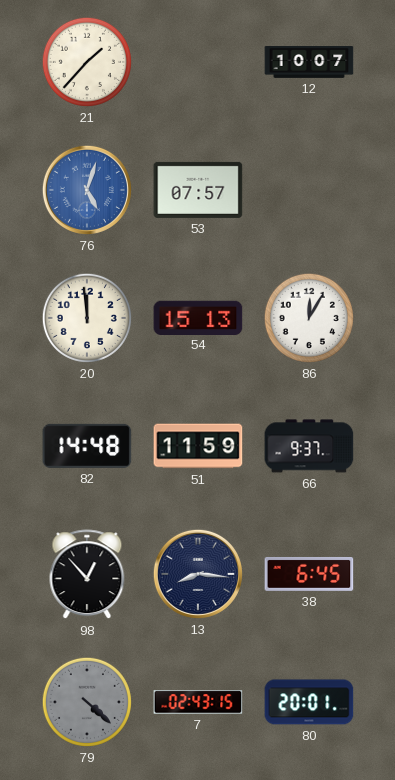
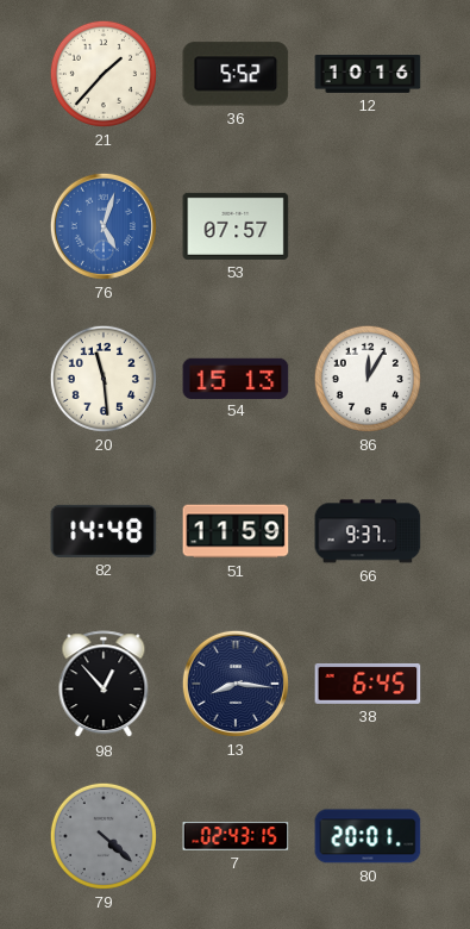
36: none -> 5:52
12: 10:07 -> 10:16
20: 11:59 -> 11:29
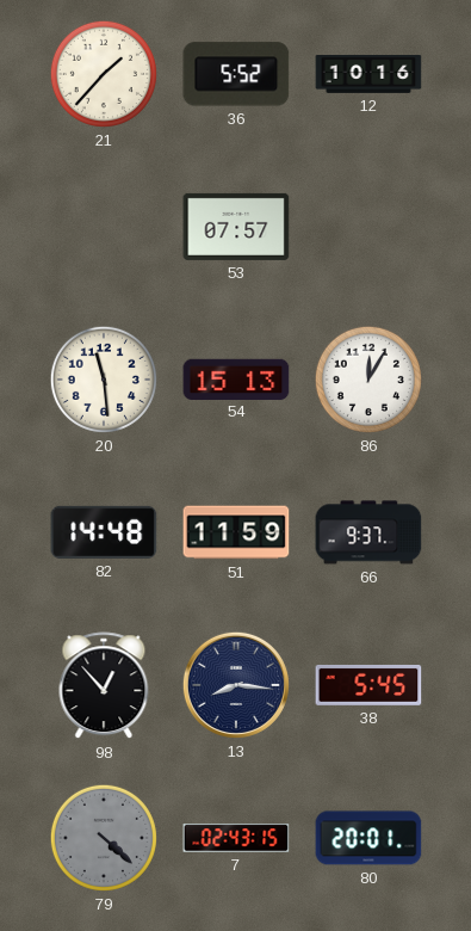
76: 5:03 -> none
38: 6:45 -> 5:45
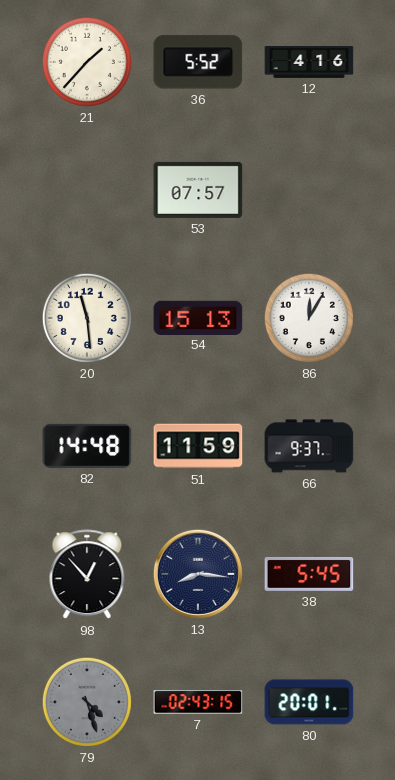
12: 10:16 -> 4:16
79: 4:22 -> 4:27
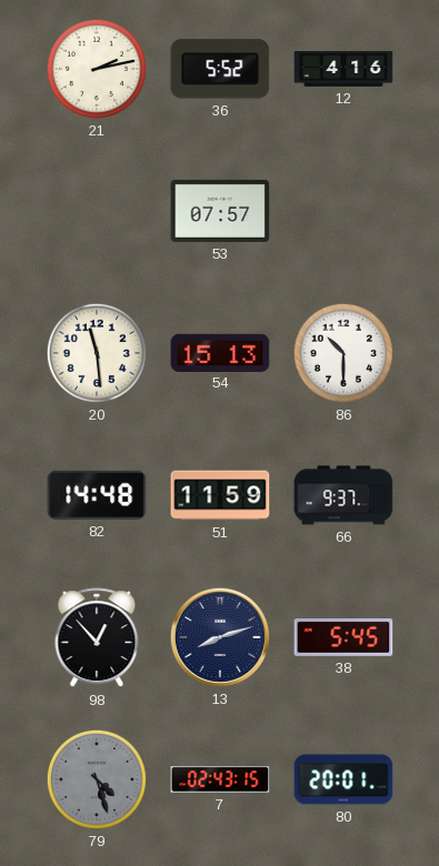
21: 1:37 -> 2:13
86: 12:05 -> 10:30
13: 8:16 -> 8:12
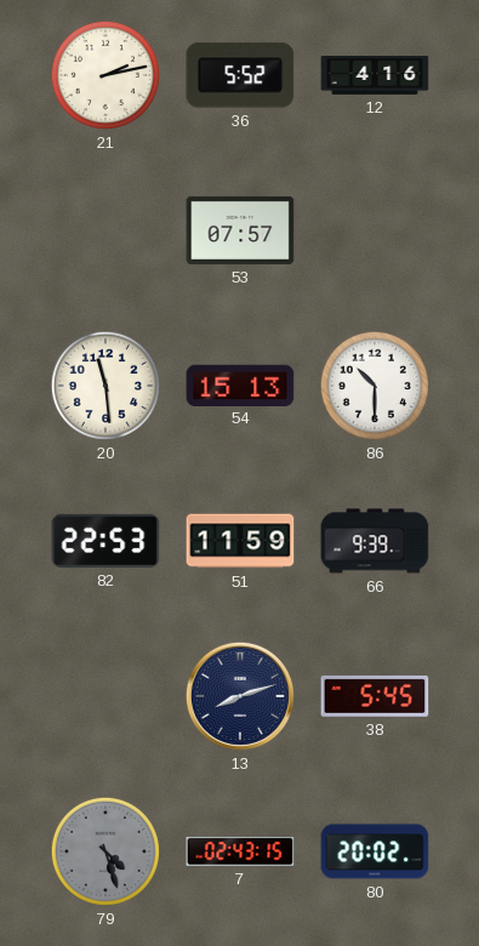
82: 14:48 -> 22:53
66: 9:37 -> 9:39
98: 12:53 -> none
80: 20:01 -> 20:02
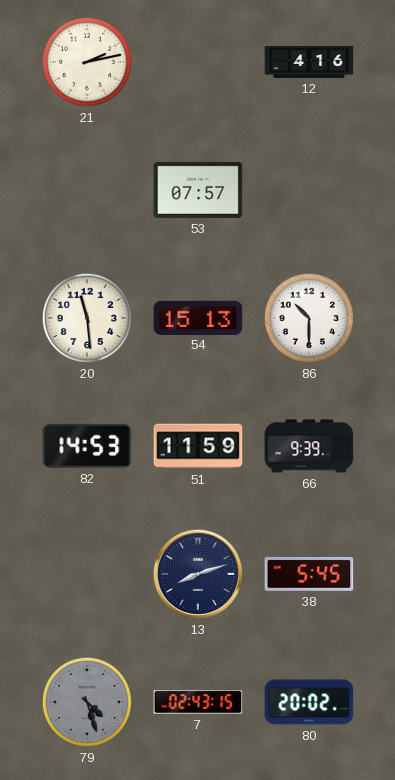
36: 5:52 -> none
82: 22:53 -> 14:53
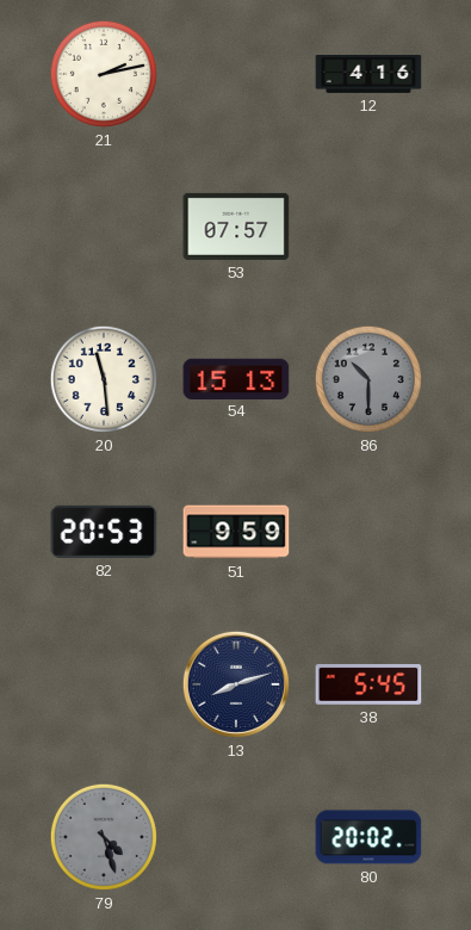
86 dial: white -> grey
82: 14:53 -> 20:53
51: 11:59 -> 9:59
66: 9:39 -> none
7: 02:43 -> none
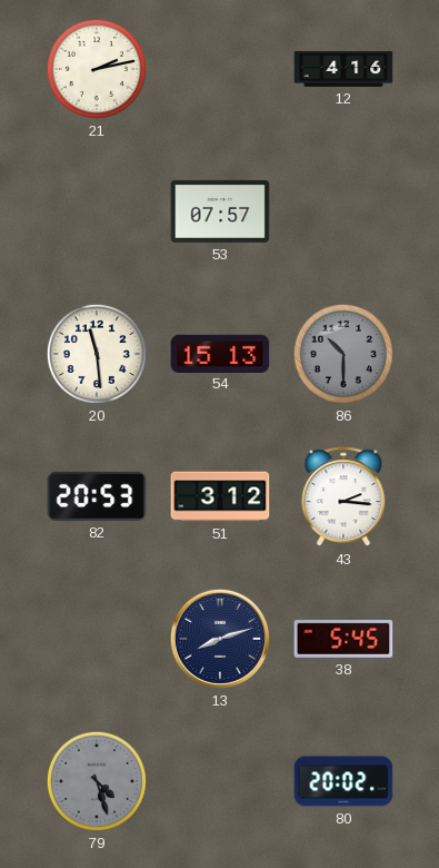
51: 9:59 -> 3:12
43: none -> 2:16
